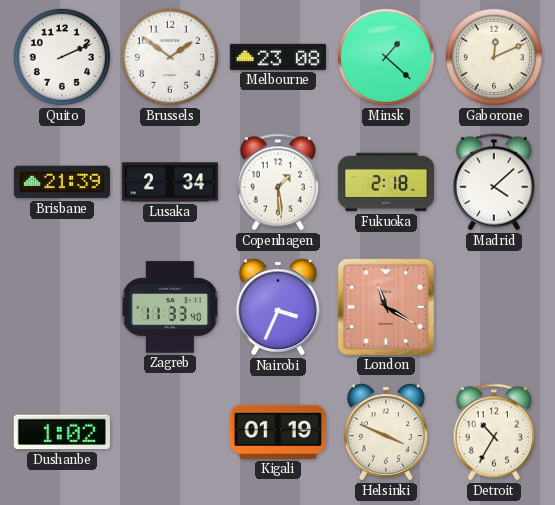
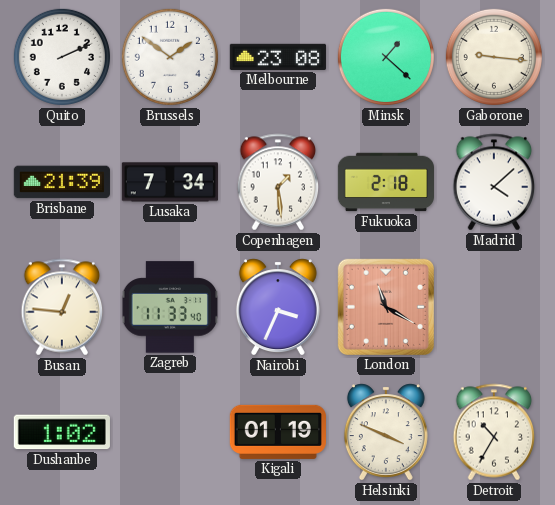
Gaborone: 12:11 -> 9:16
Lusaka: 2:34 -> 7:34
Busan: none -> 12:46
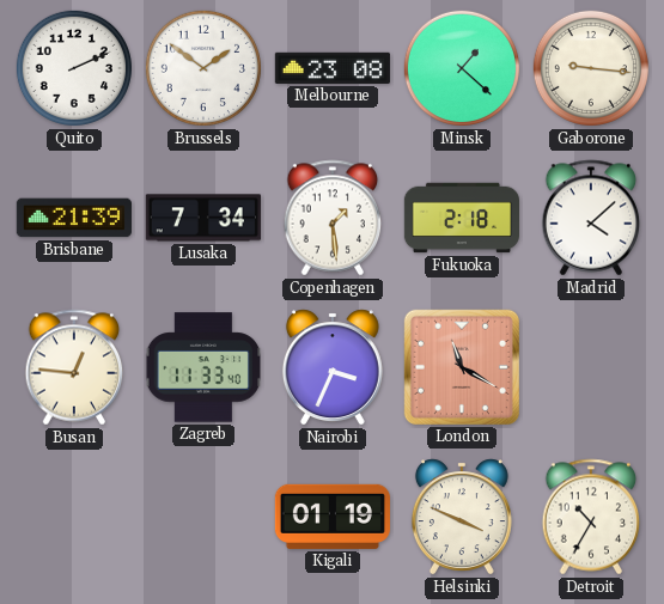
Dushanbe: 1:02 -> none
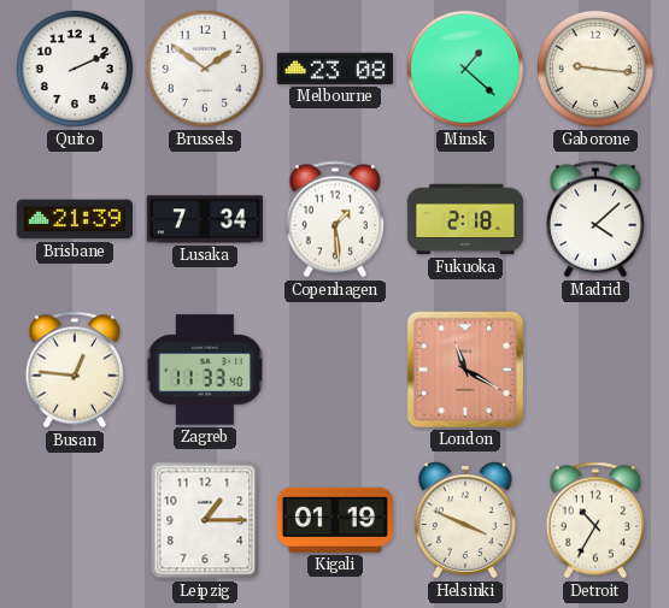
Nairobi: 3:34 -> none
Leipzig: none -> 1:15
